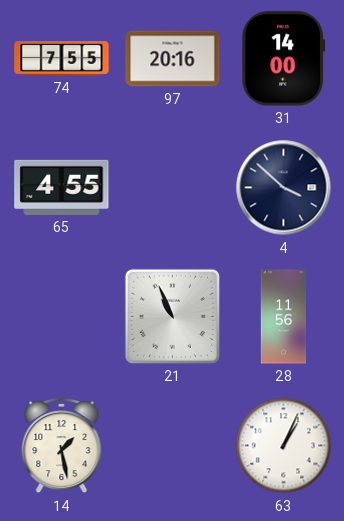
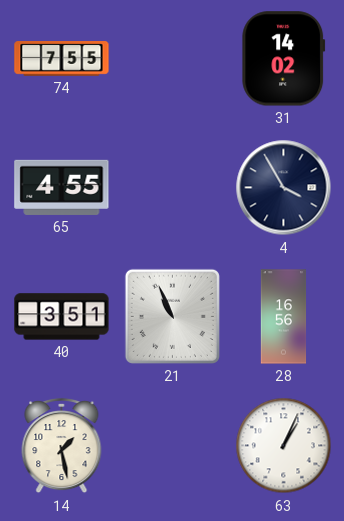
97: 20:16 -> none
31: 14:00 -> 14:02
4: 3:52 -> 3:55
40: none -> 3:51
28: 11:56 -> 16:56
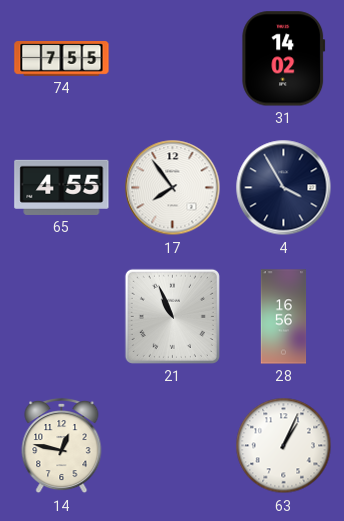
17: none -> 7:54
40: 3:51 -> none
14: 1:28 -> 12:47
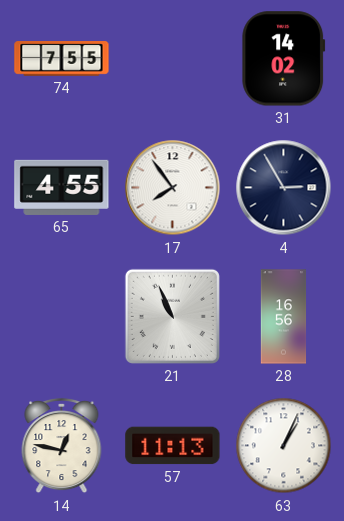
4: 3:55 -> 2:55
57: none -> 11:13
